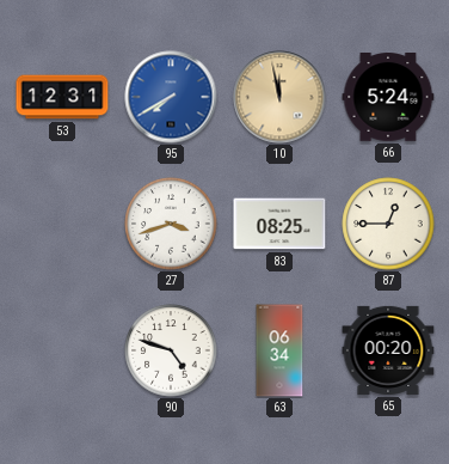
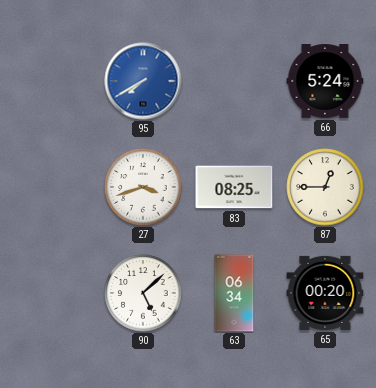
53: 12:31 -> none
10: 11:58 -> none
90: 4:48 -> 5:08
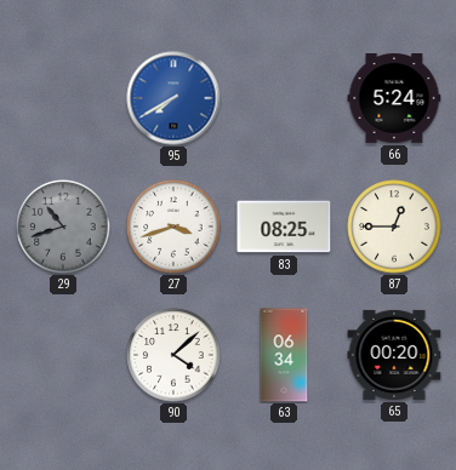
29: none -> 10:42
90: 5:08 -> 4:08
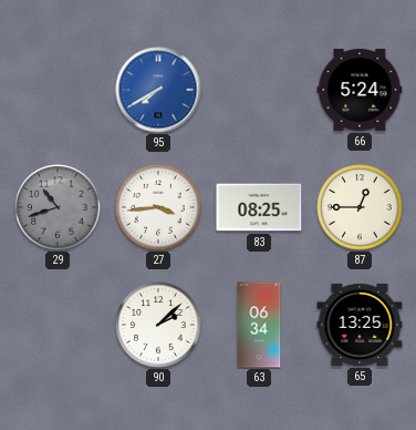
27: 3:42 -> 3:44
90: 4:08 -> 2:08
65: 00:20 -> 13:25
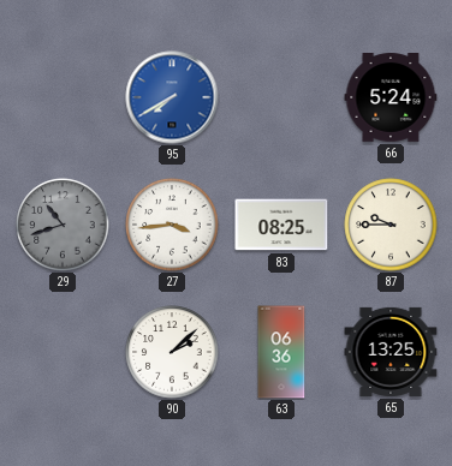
87: 12:45 -> 9:45
63: 06:34 -> 06:36
